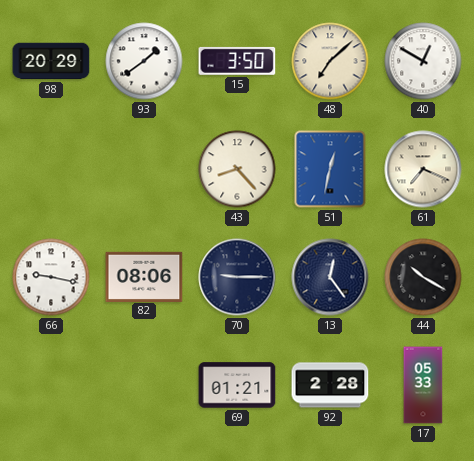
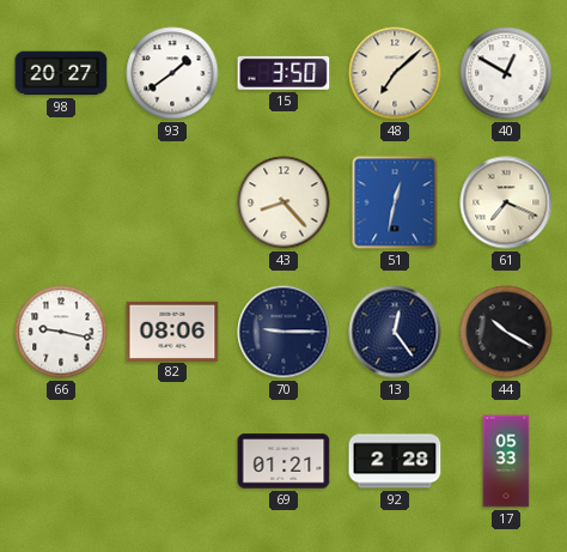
98: 20:29 -> 20:27
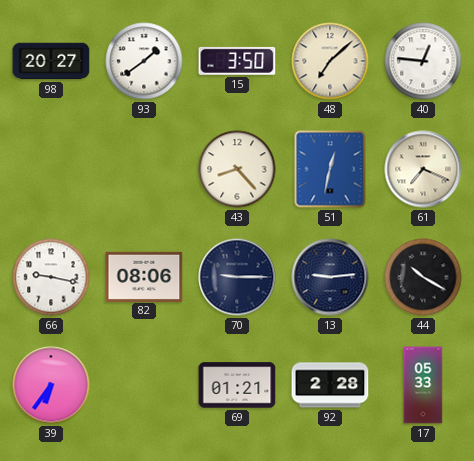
40: 12:50 -> 12:46
13: 12:24 -> 9:14
39: none -> 6:36
